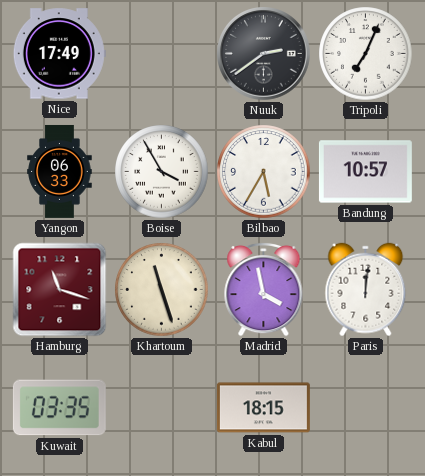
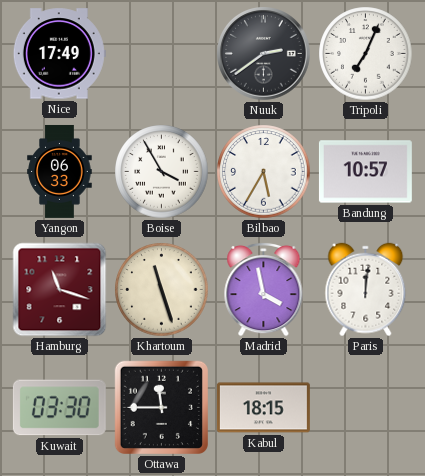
Kuwait: 03:35 -> 03:30
Ottawa: none -> 11:45
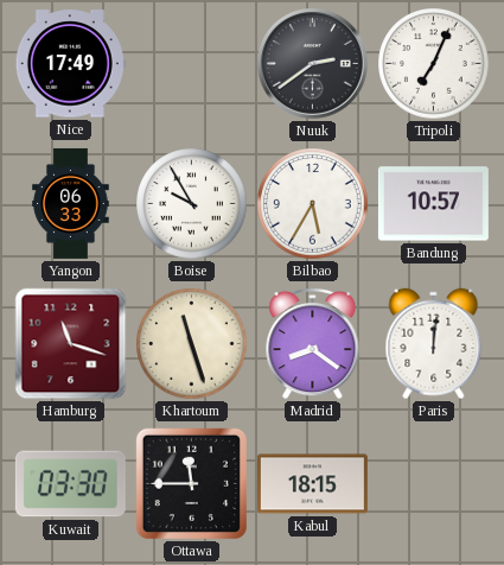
Boise: 3:55 -> 9:55
Madrid: 3:58 -> 8:21
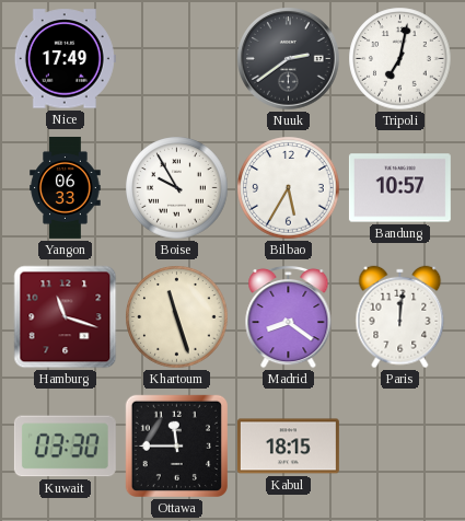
Tripoli: 7:04 -> 7:02
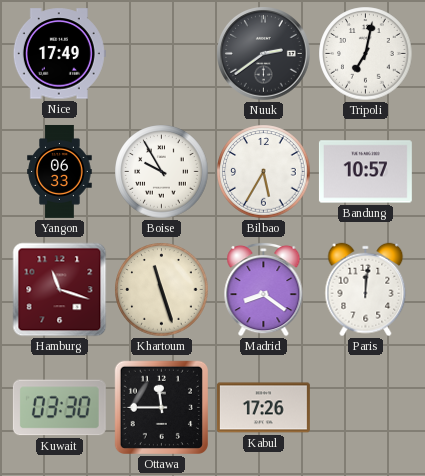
Kabul: 18:15 -> 17:26
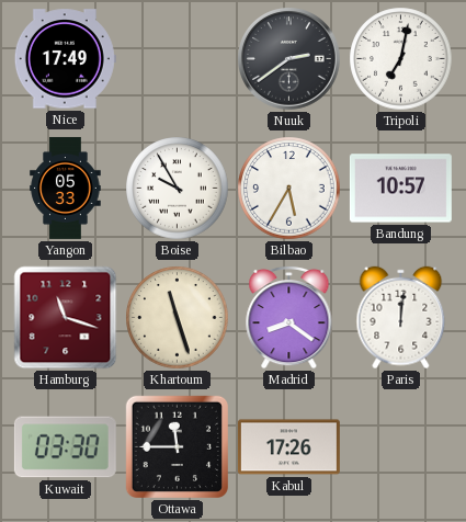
Yangon: 06:33 -> 05:33
